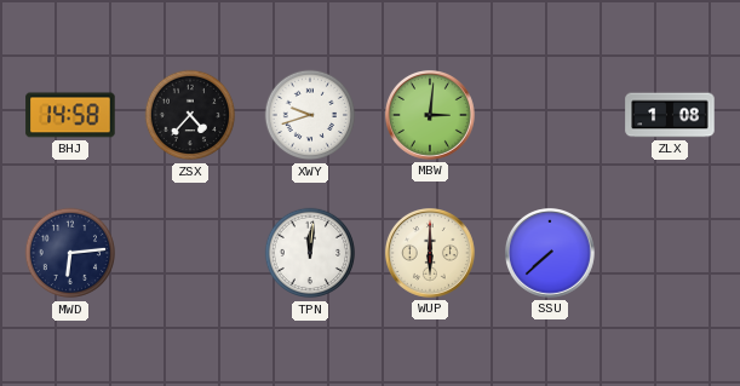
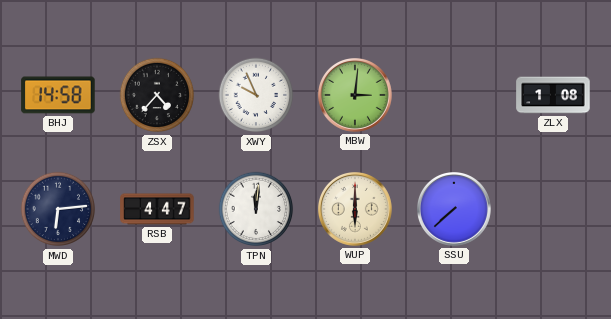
XWY: 9:42 -> 9:56
RSB: none -> 4:47
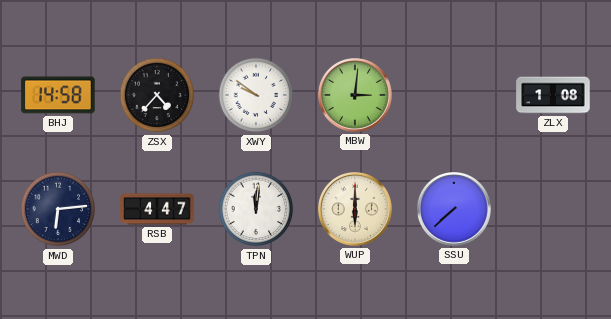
XWY: 9:56 -> 9:51
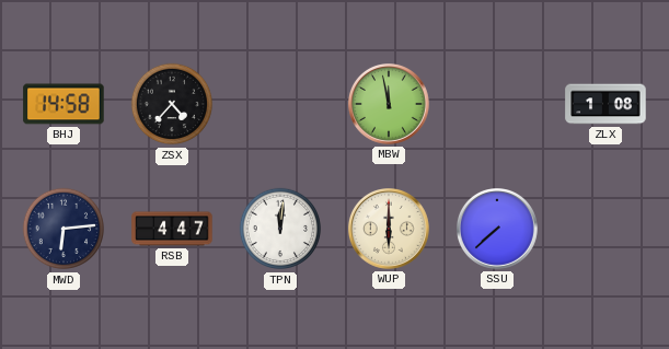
XWY: 9:51 -> none
MBW: 3:01 -> 11:58
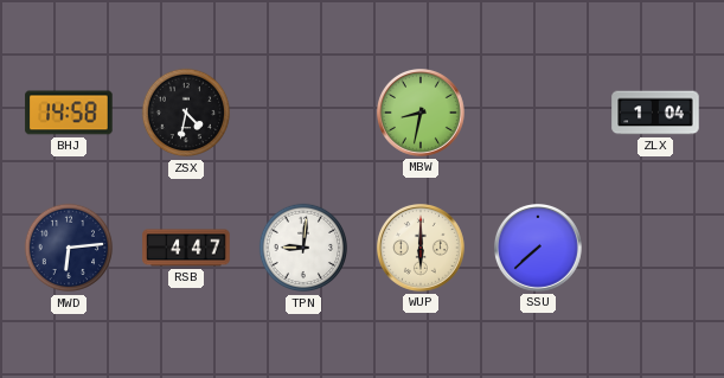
ZSX: 4:37 -> 4:32
MBW: 11:58 -> 8:32
ZLX: 1:08 -> 1:04
TPN: 12:01 -> 9:01
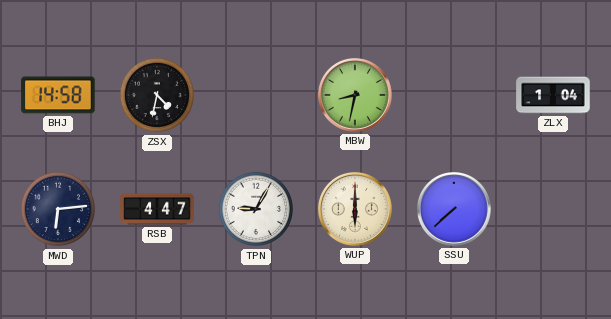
TPN: 9:01 -> 9:05
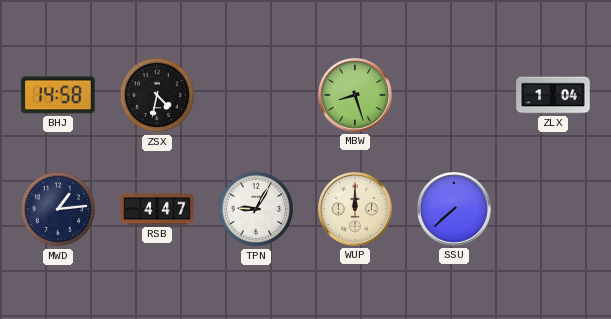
MBW: 8:32 -> 8:27
MWD: 6:14 -> 1:14
WUP: 6:00 -> 12:00
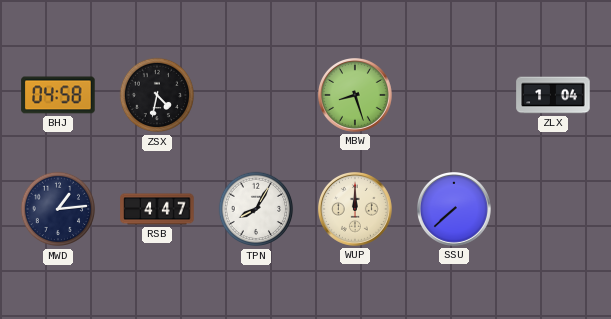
BHJ: 14:58 -> 04:58
TPN: 9:05 -> 8:05
